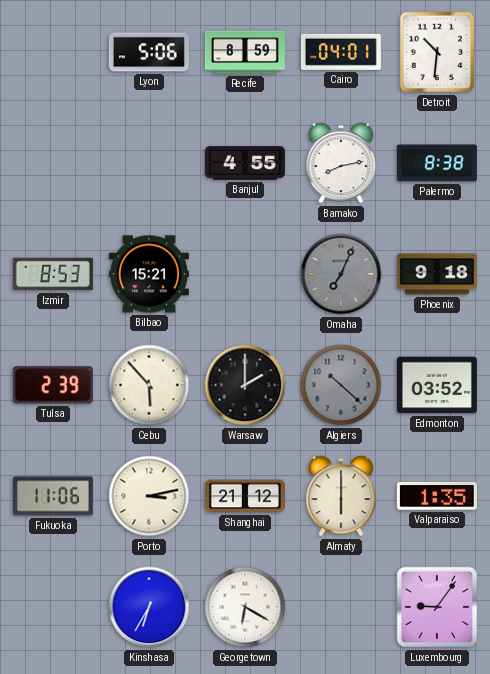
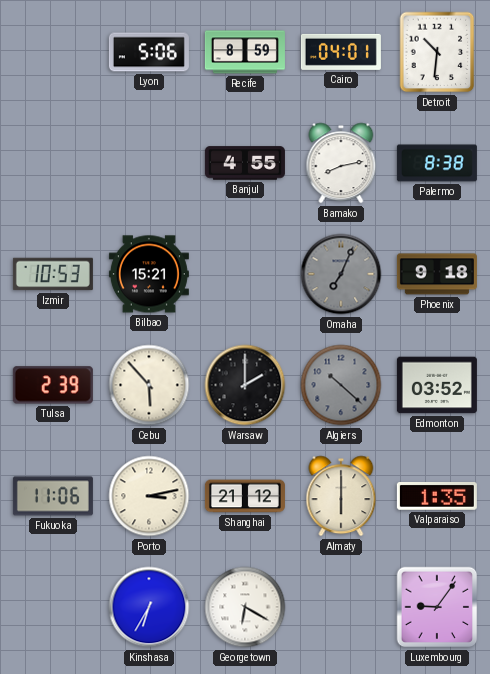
Izmir: 8:53 -> 10:53
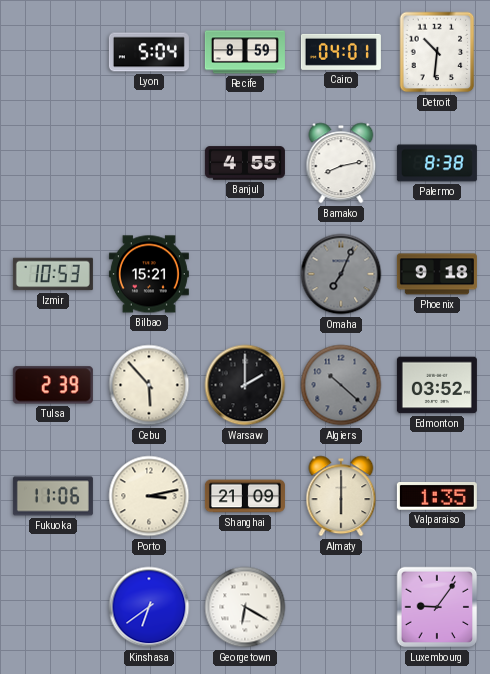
Lyon: 5:06 -> 5:04
Shanghai: 21:12 -> 21:09
Kinshasa: 6:35 -> 6:39
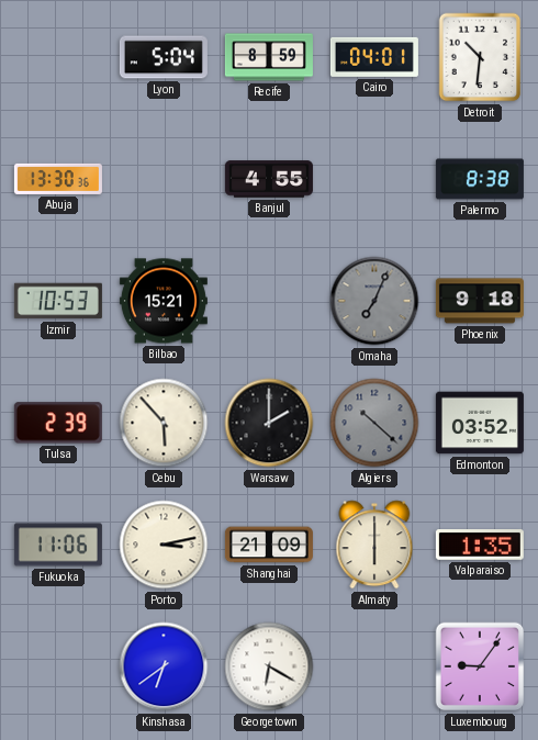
Abuja: none -> 13:30
Bamako: 8:13 -> none
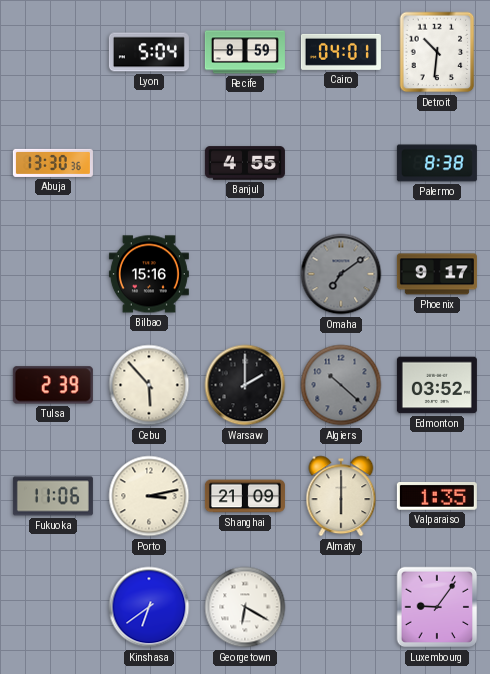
Izmir: 10:53 -> none
Bilbao: 15:21 -> 15:16
Omaha: 7:04 -> 7:09
Phoenix: 9:18 -> 9:17
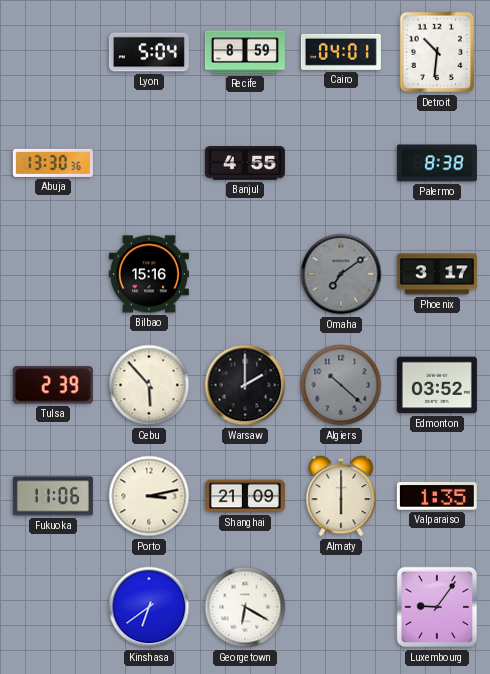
Phoenix: 9:17 -> 3:17
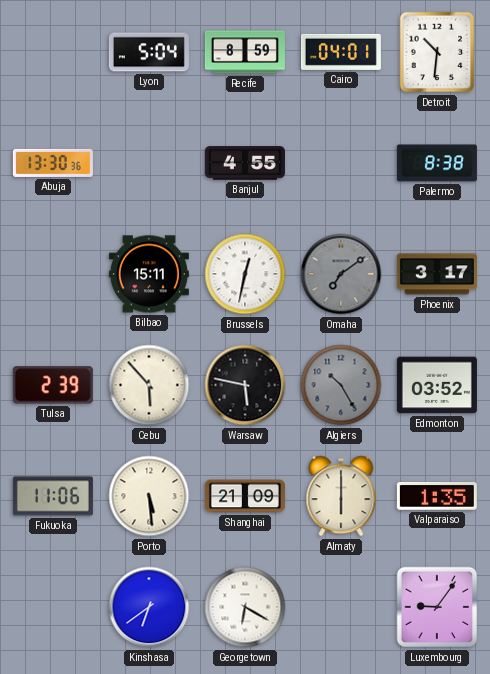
Bilbao: 15:16 -> 15:11
Brussels: none -> 12:32
Warsaw: 2:00 -> 5:47
Algiers: 10:22 -> 10:25
Porto: 3:13 -> 5:29
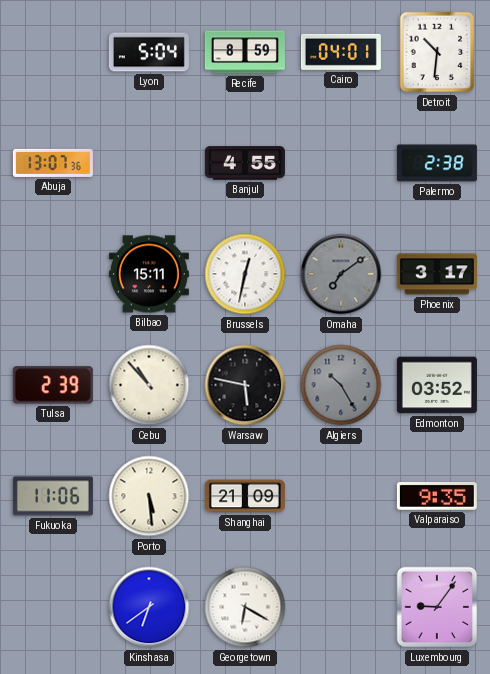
Abuja: 13:30 -> 13:07
Palermo: 8:38 -> 2:38
Cebu: 5:53 -> 10:53
Almaty: 6:00 -> none
Valparaiso: 1:35 -> 9:35
